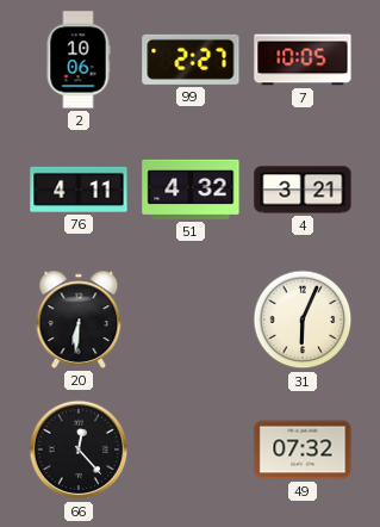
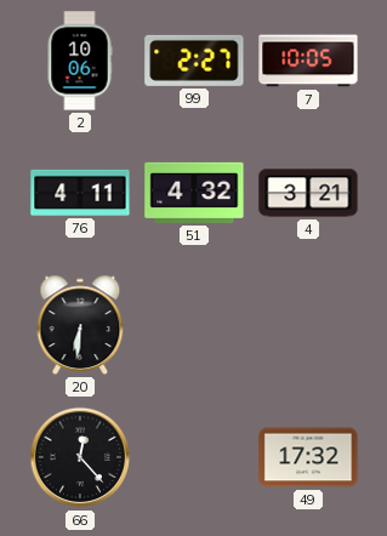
31: 6:04 -> none
49: 07:32 -> 17:32
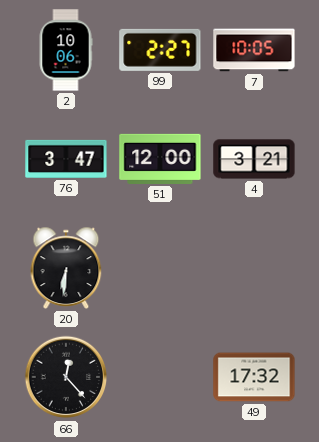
76: 4:11 -> 3:47
51: 4:32 -> 12:00
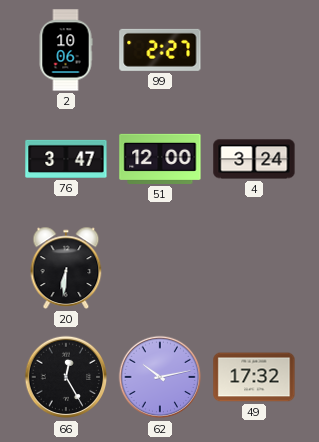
7: 10:05 -> none
4: 3:21 -> 3:24
66: 12:23 -> 12:25
62: none -> 10:13
